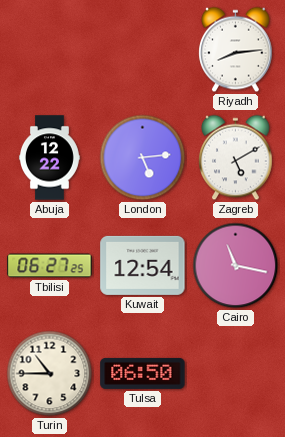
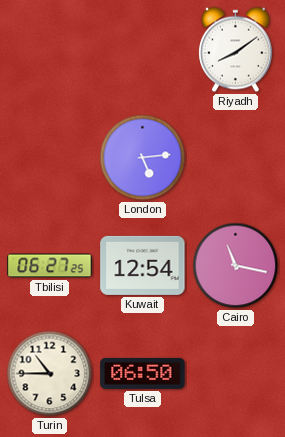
Riyadh: 8:14 -> 8:09
Abuja: 12:22 -> none
Zagreb: 5:10 -> none
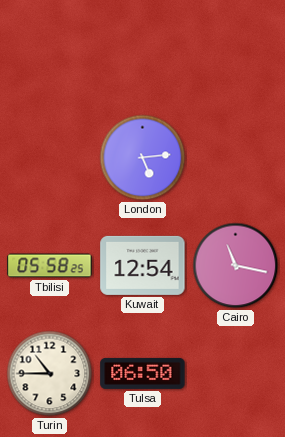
Riyadh: 8:09 -> none
Tbilisi: 06:27 -> 05:58
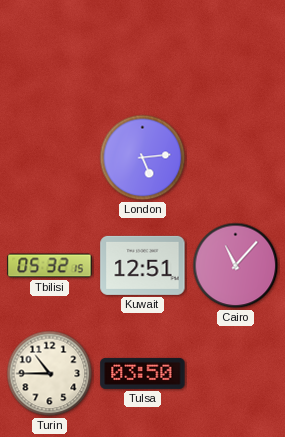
Tbilisi: 05:58 -> 05:32
Kuwait: 12:54 -> 12:51
Cairo: 11:17 -> 11:07
Tulsa: 06:50 -> 03:50
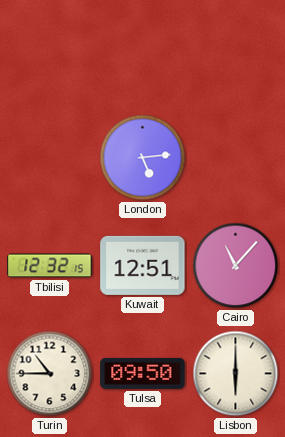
Tbilisi: 05:32 -> 12:32
Tulsa: 03:50 -> 09:50
Lisbon: none -> 6:00
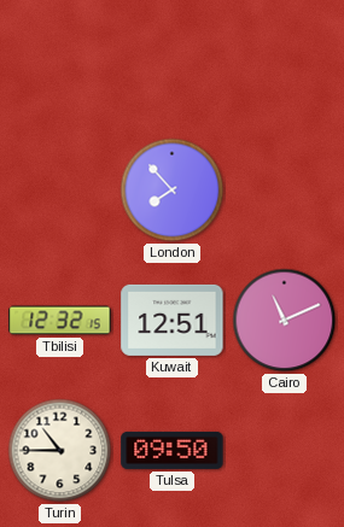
London: 5:14 -> 7:53
Cairo: 11:07 -> 11:11
Lisbon: 6:00 -> none
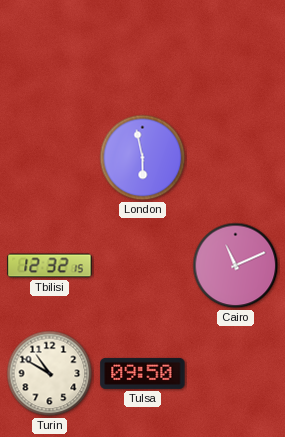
London: 7:53 -> 5:58
Kuwait: 12:51 -> none
Turin: 10:45 -> 10:50
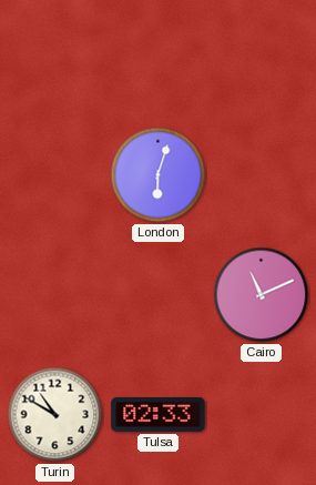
London: 5:58 -> 6:03
Tbilisi: 12:32 -> none
Tulsa: 09:50 -> 02:33
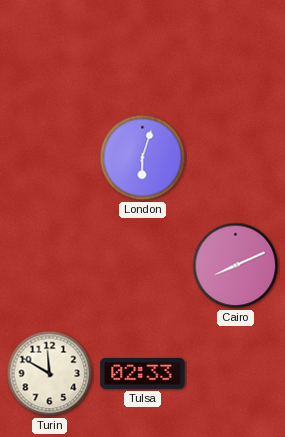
Cairo: 11:11 -> 8:11
Turin: 10:50 -> 11:50
